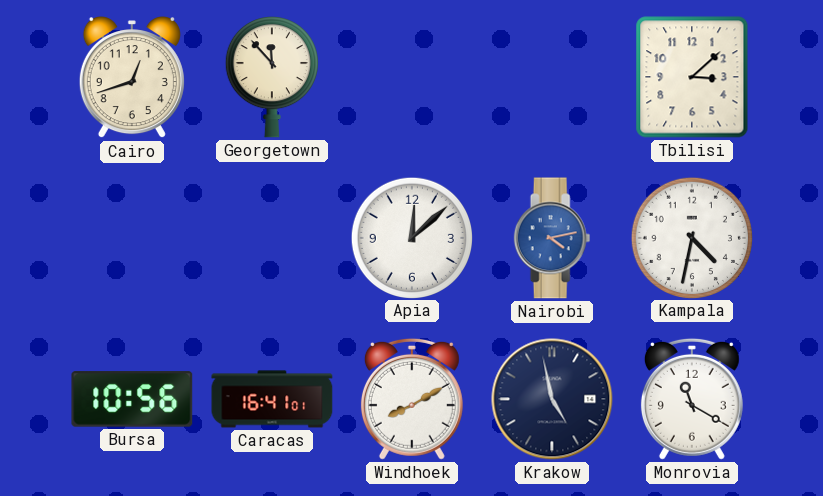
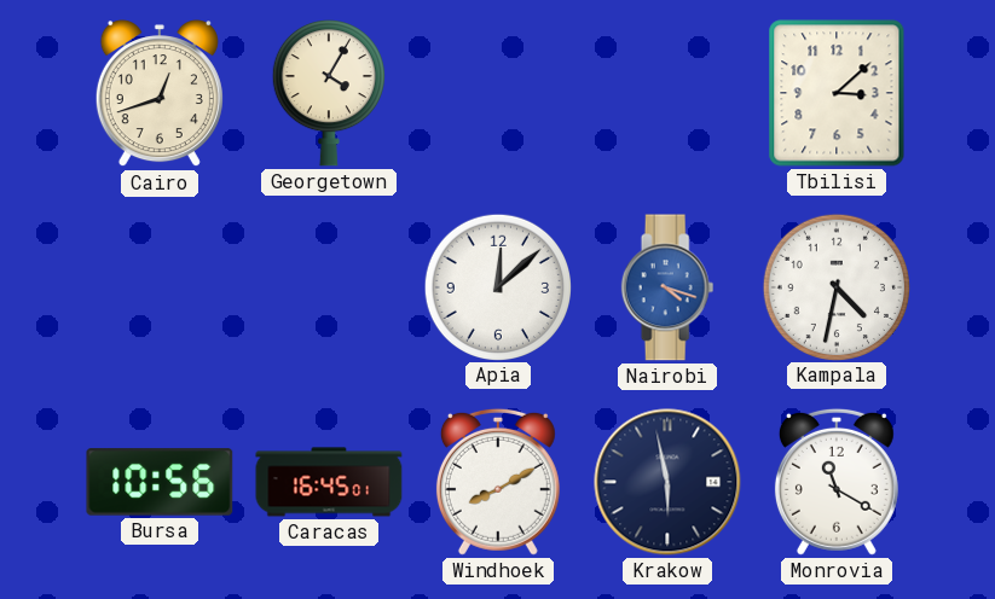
Georgetown: 11:53 -> 4:05
Nairobi: 4:13 -> 4:18
Caracas: 16:41 -> 16:45
Krakow: 4:58 -> 5:58
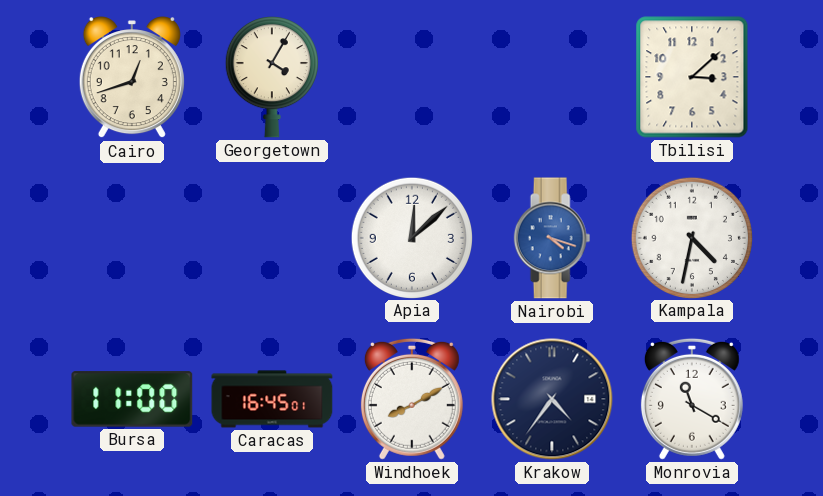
Bursa: 10:56 -> 11:00
Krakow: 5:58 -> 4:36
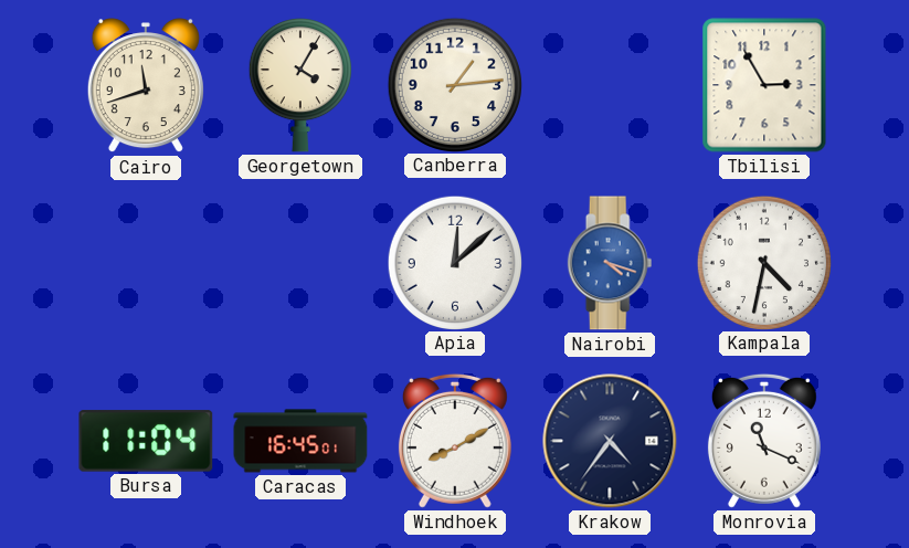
Cairo: 12:42 -> 11:42
Canberra: none -> 1:14
Tbilisi: 3:08 -> 2:55
Bursa: 11:00 -> 11:04
Monrovia: 11:20 -> 11:19
